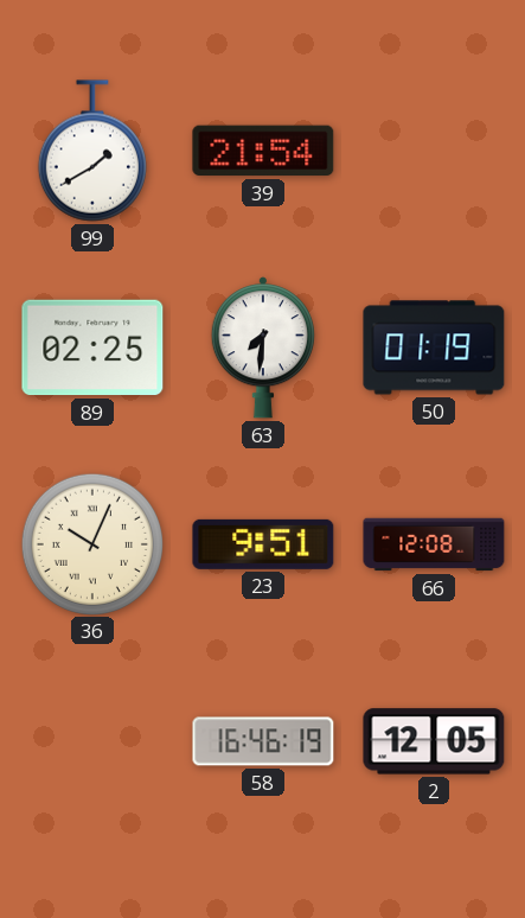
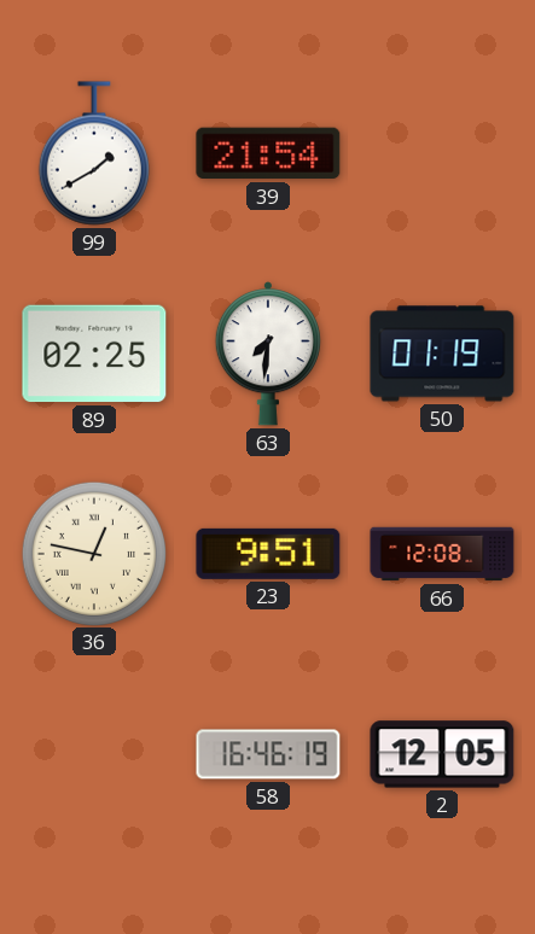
36: 10:04 -> 12:47
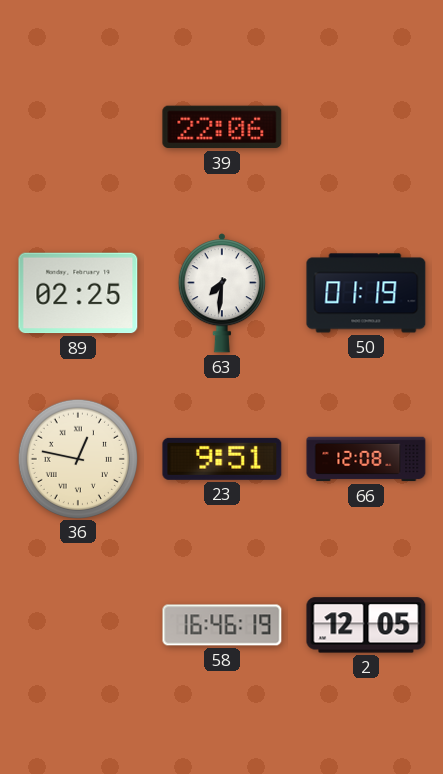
99: 1:40 -> none
39: 21:54 -> 22:06
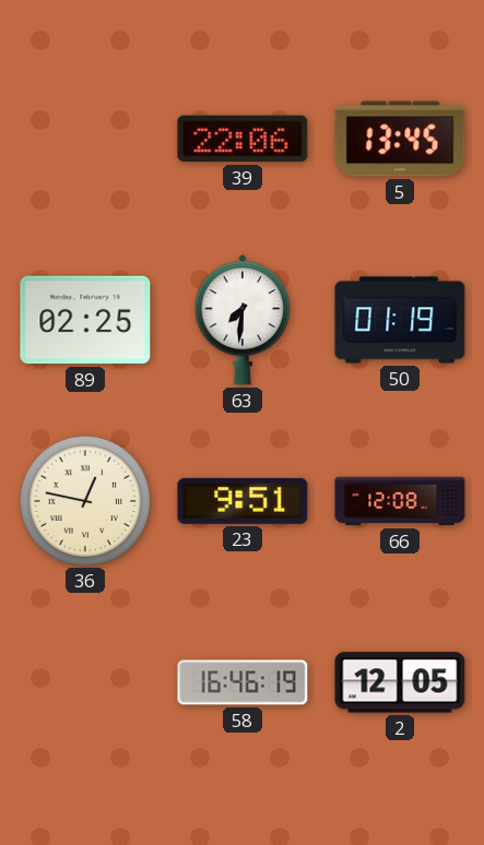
5: none -> 13:45
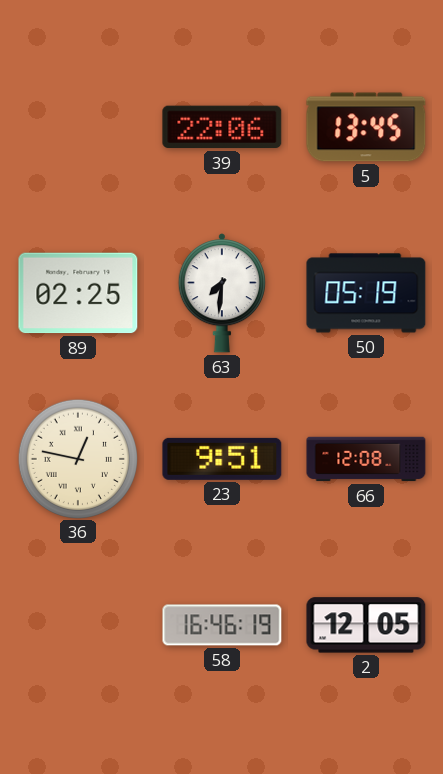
50: 01:19 -> 05:19
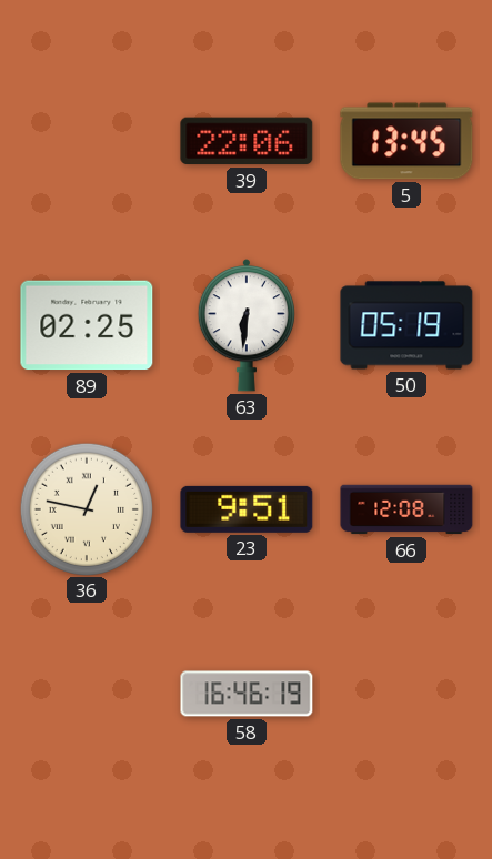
63: 7:31 -> 6:31
2: 12:05 -> none
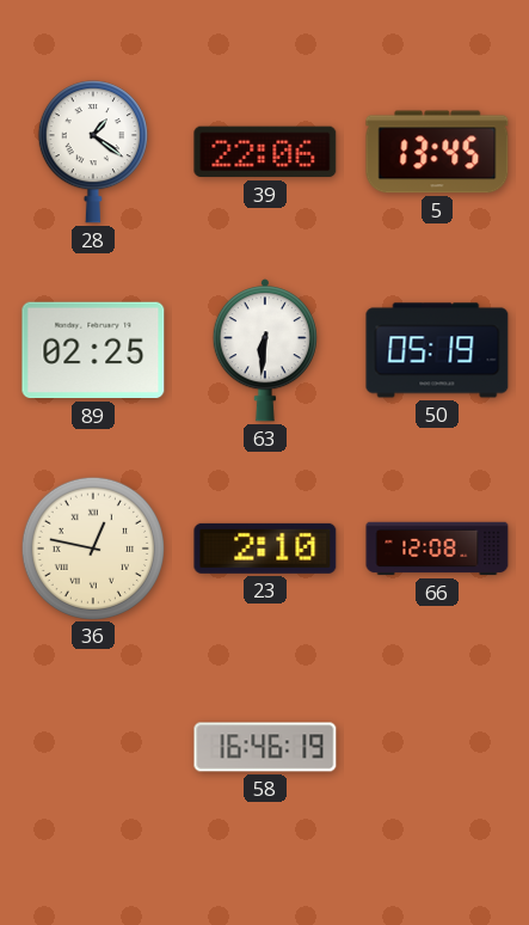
28: none -> 1:21
23: 9:51 -> 2:10
